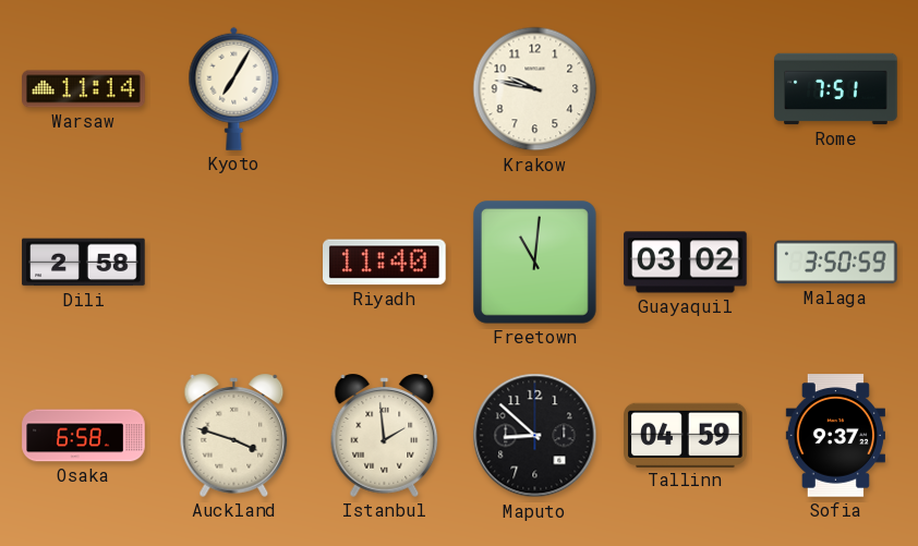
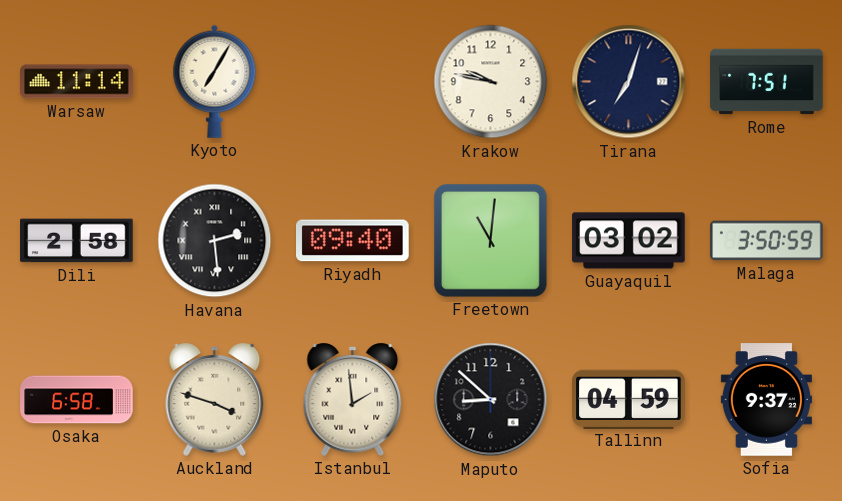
Tirana: none -> 7:03
Havana: none -> 2:29
Riyadh: 11:40 -> 09:40
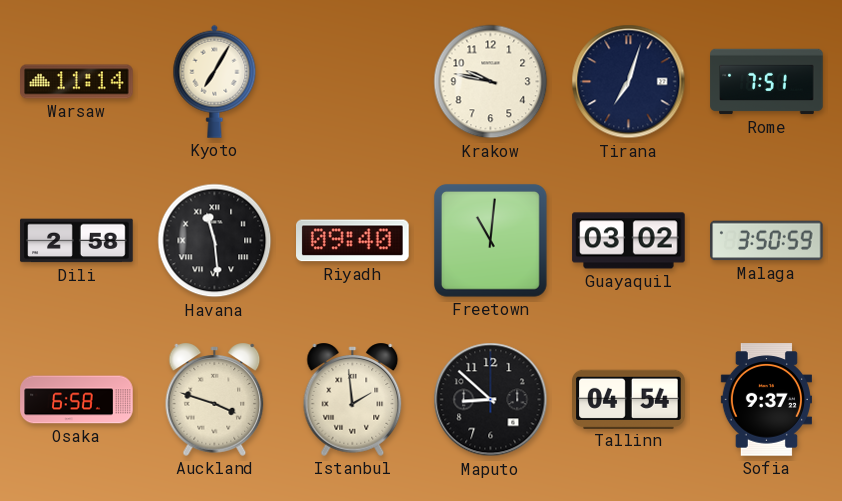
Havana: 2:29 -> 11:29
Tallinn: 04:59 -> 04:54
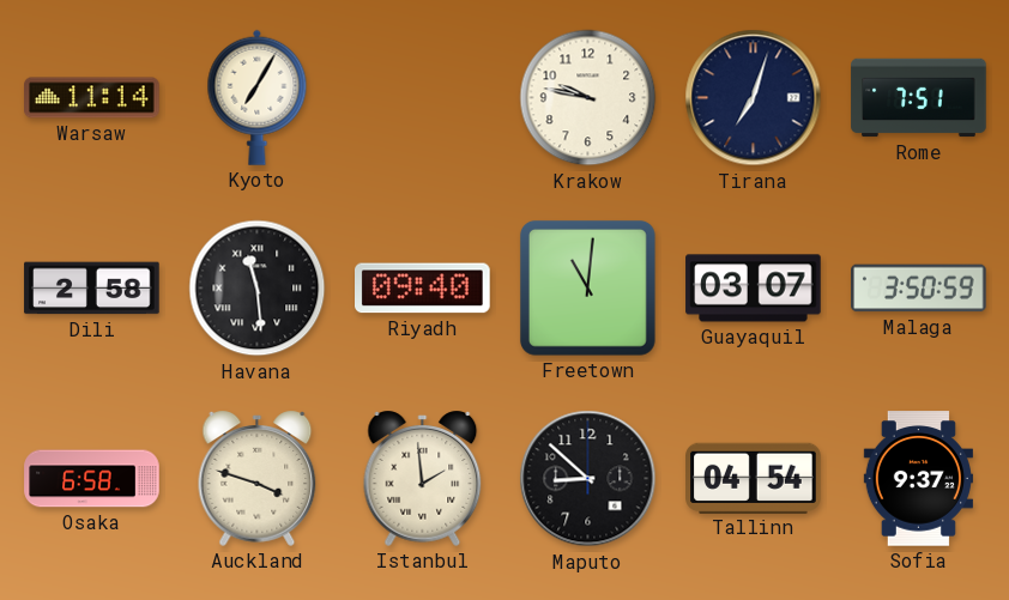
Guayaquil: 03:02 -> 03:07
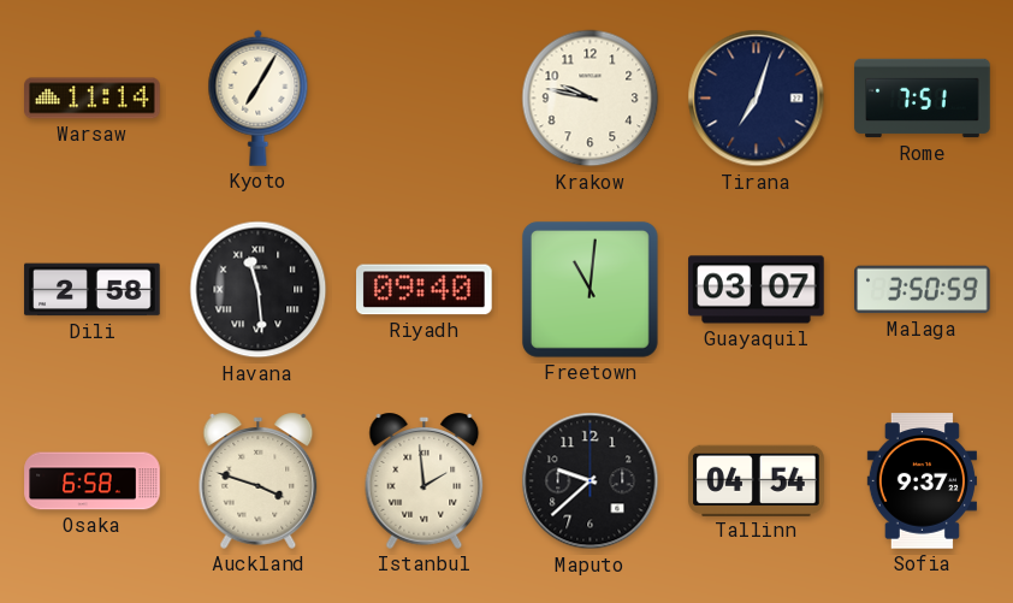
Maputo: 8:52 -> 9:38
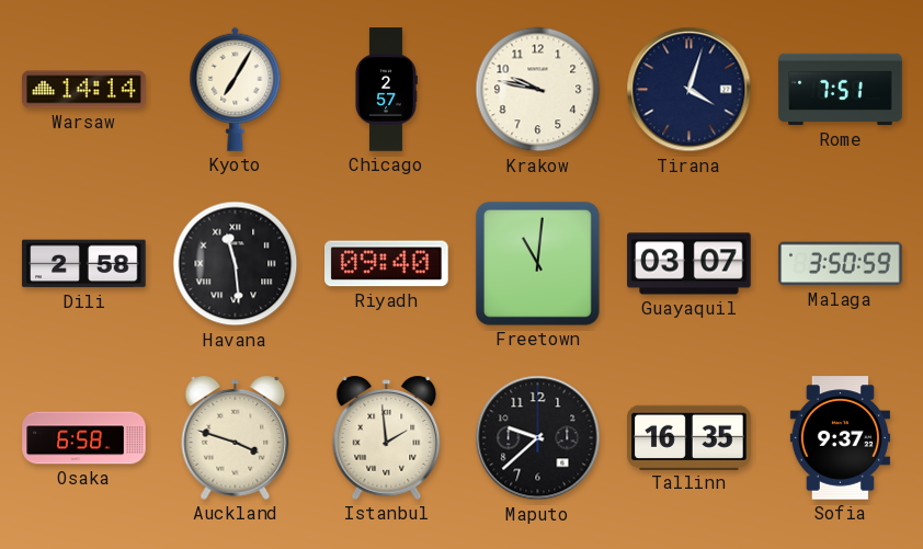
Warsaw: 11:14 -> 14:14
Chicago: none -> 2:57
Tirana: 7:03 -> 4:03
Tallinn: 04:54 -> 16:35
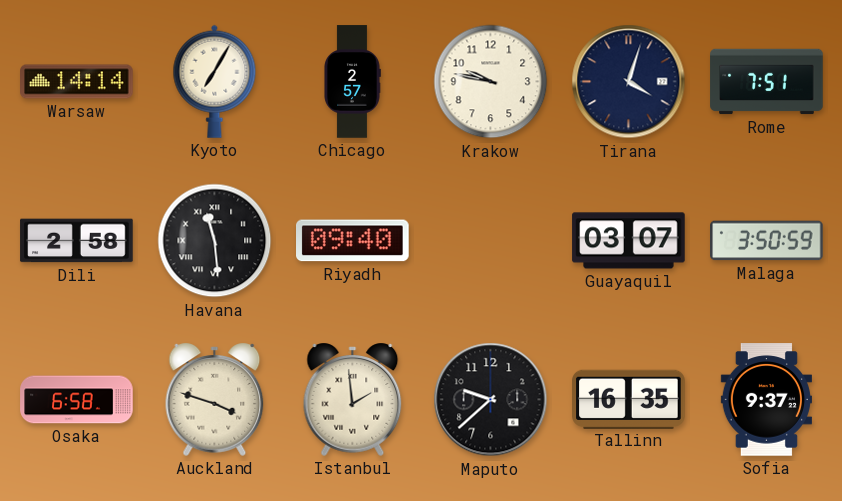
Freetown: 11:01 -> none
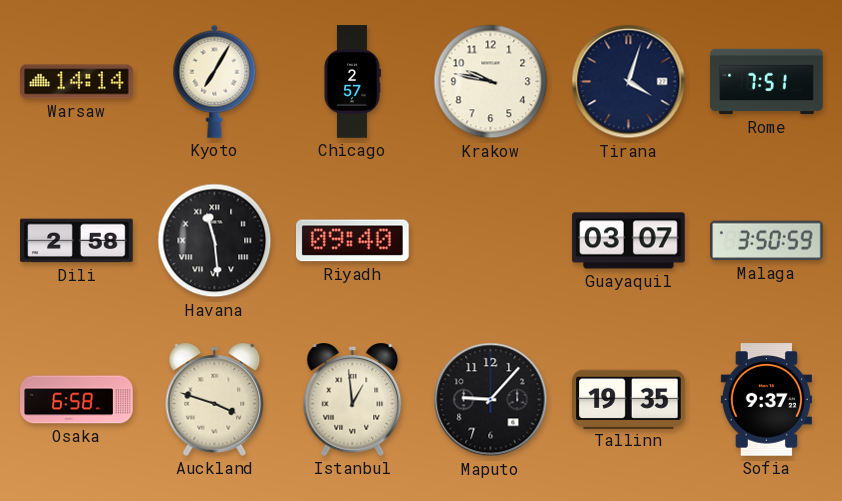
Istanbul: 1:59 -> 12:59
Maputo: 9:38 -> 9:07
Tallinn: 16:35 -> 19:35
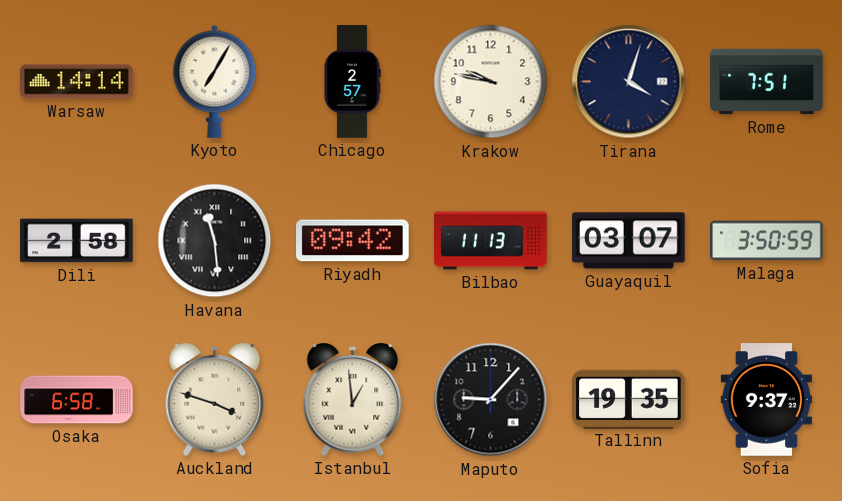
Riyadh: 09:40 -> 09:42
Bilbao: none -> 11:13
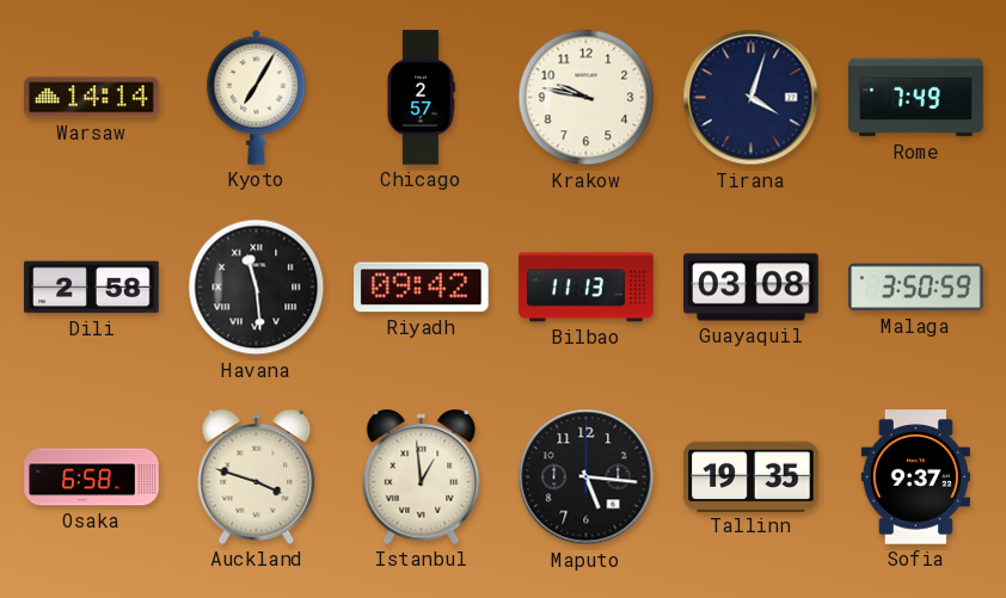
Rome: 7:51 -> 7:49
Guayaquil: 03:07 -> 03:08
Maputo: 9:07 -> 5:16
